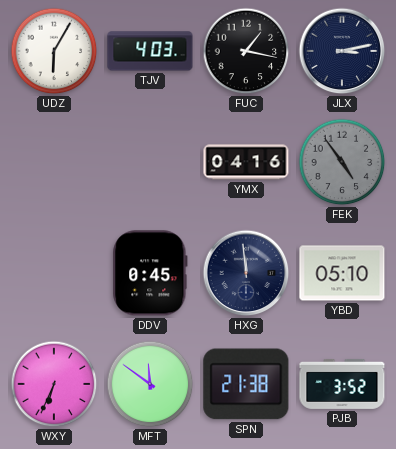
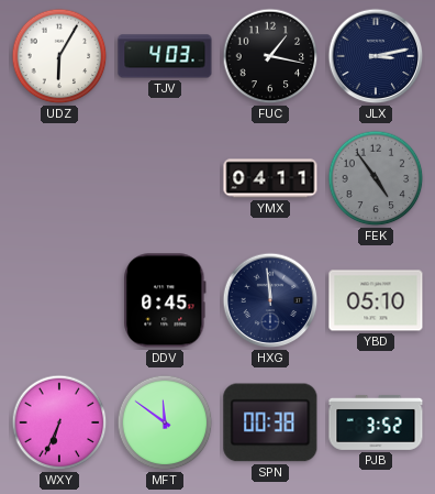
YMX: 04:16 -> 04:11
SPN: 21:38 -> 00:38
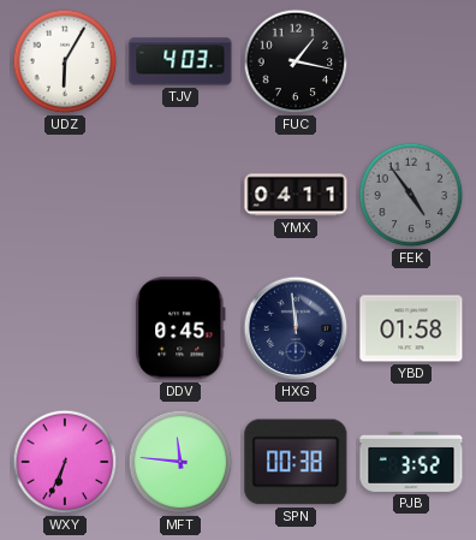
JLX: 3:13 -> none
YBD: 05:10 -> 01:58
MFT: 11:51 -> 11:46
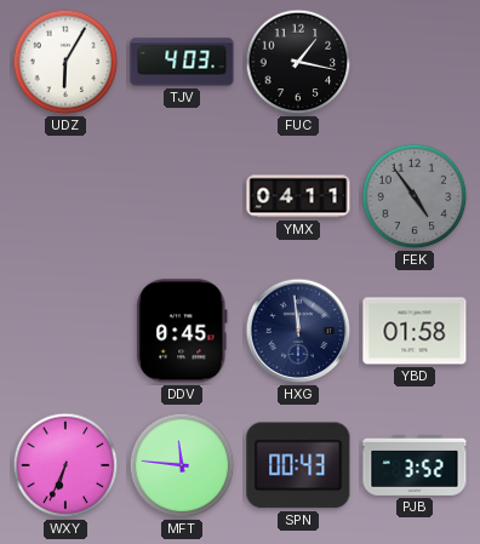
SPN: 00:38 -> 00:43
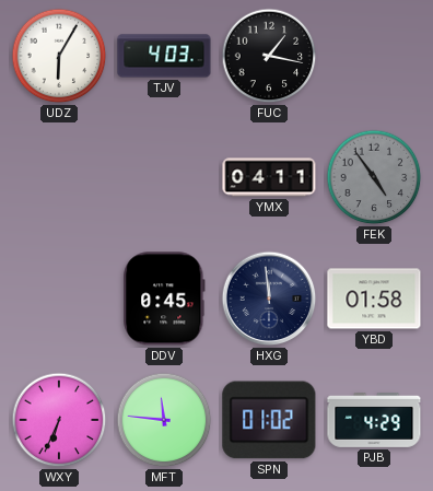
SPN: 00:43 -> 01:02
PJB: 3:52 -> 4:29
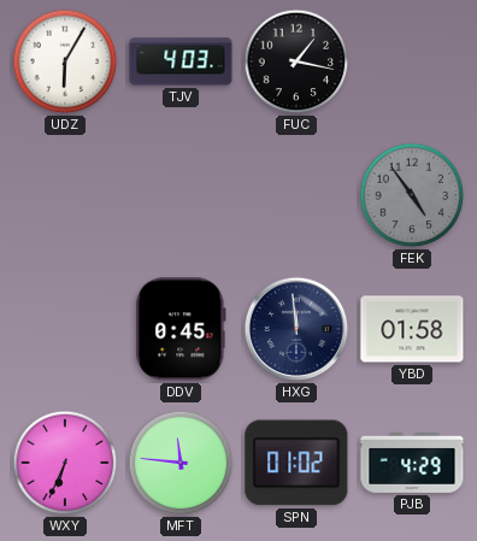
YMX: 04:11 -> none
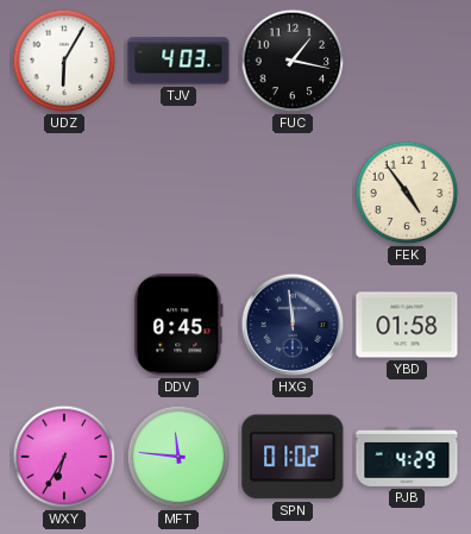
FEK dial: grey -> cream
WXY: 6:34 -> 6:35
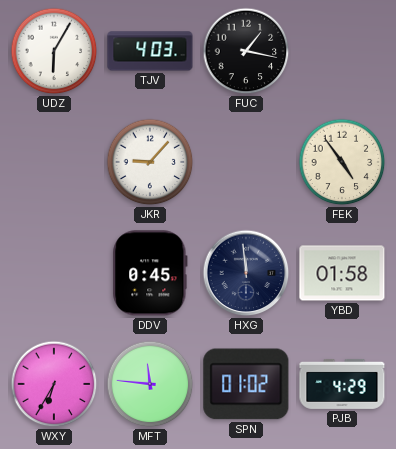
JKR: none -> 9:07
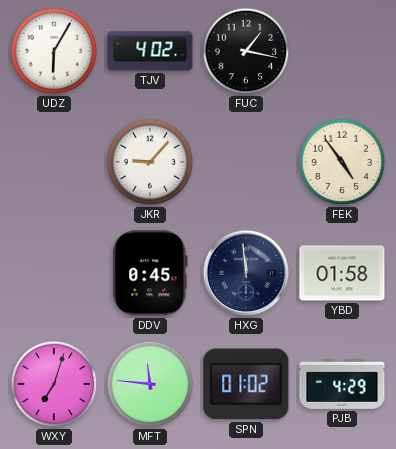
TJV: 4:03 -> 4:02
WXY: 6:35 -> 7:03
